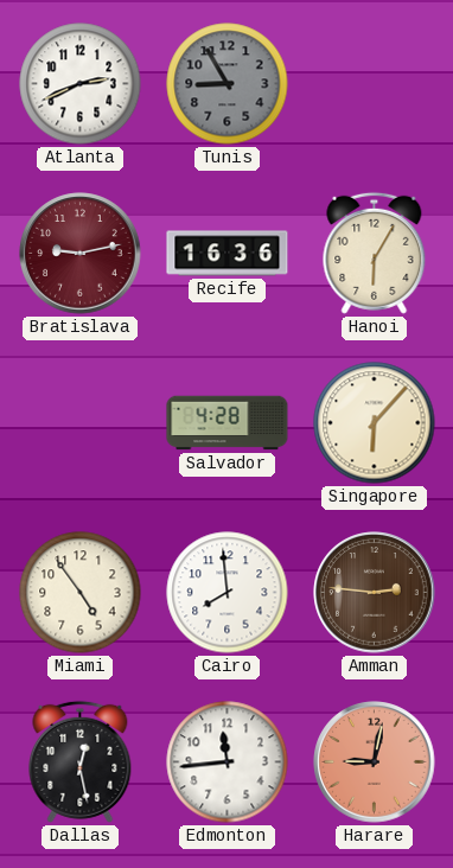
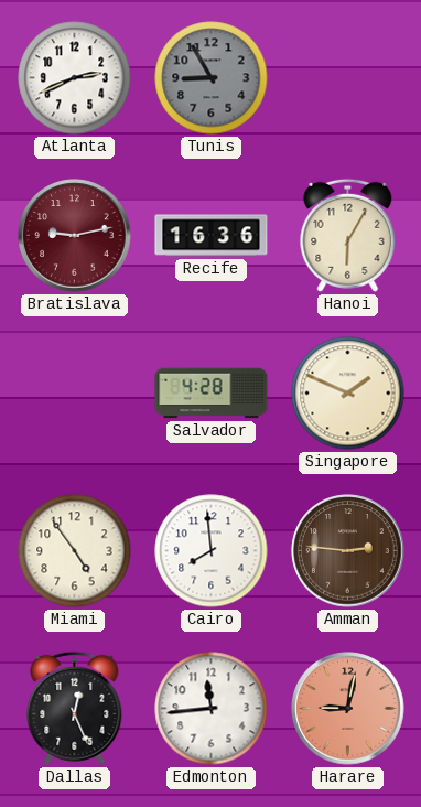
Singapore: 6:07 -> 1:49
Dallas: 12:28 -> 12:26
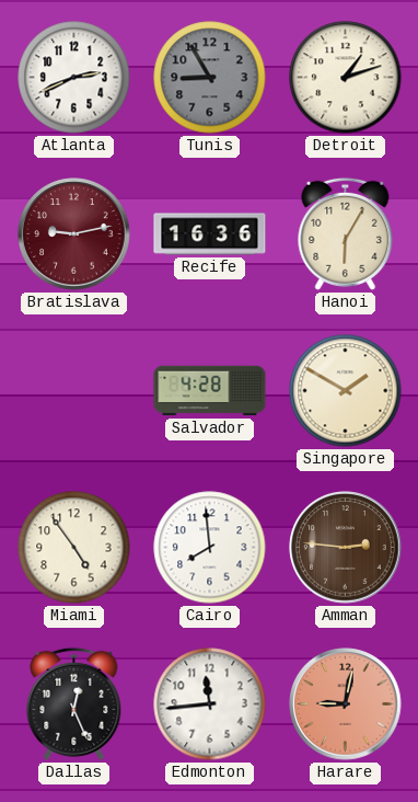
Detroit: none -> 1:12
Singapore: 1:49 -> 1:50
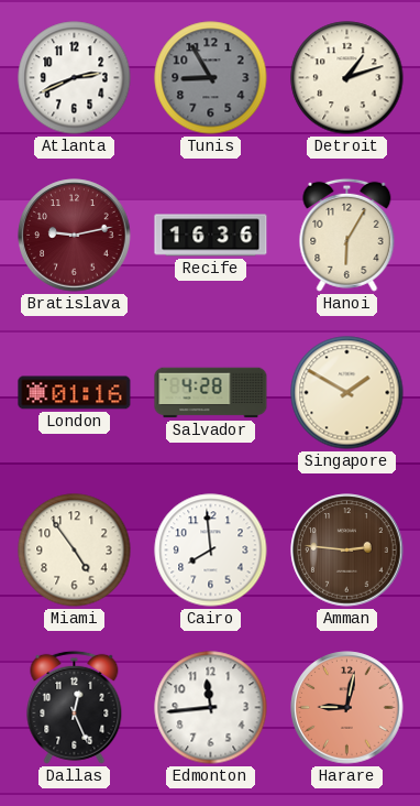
London: none -> 01:16
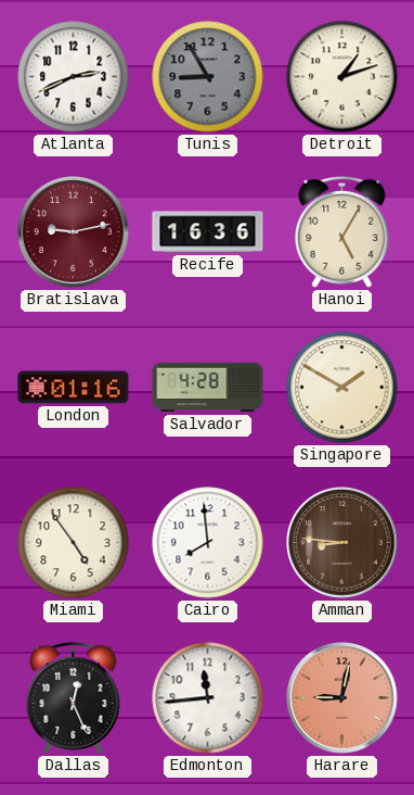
Hanoi: 6:05 -> 5:05
Amman: 2:46 -> 8:46
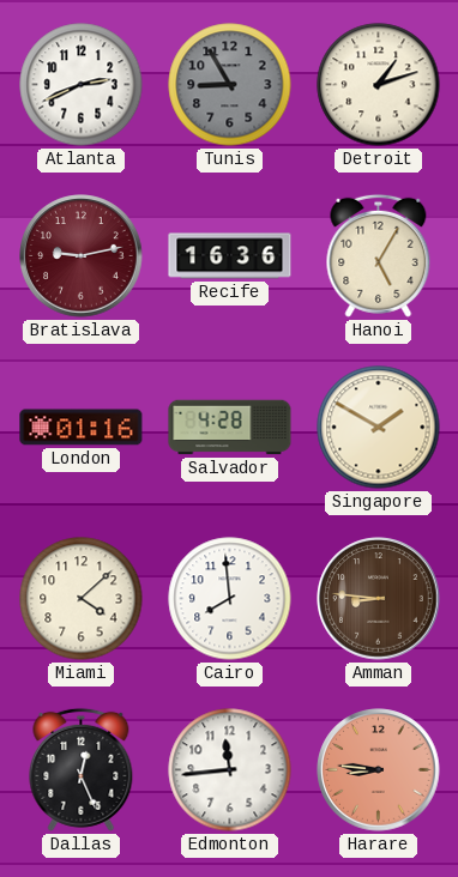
Miami: 4:54 -> 4:08
Harare: 9:02 -> 8:46
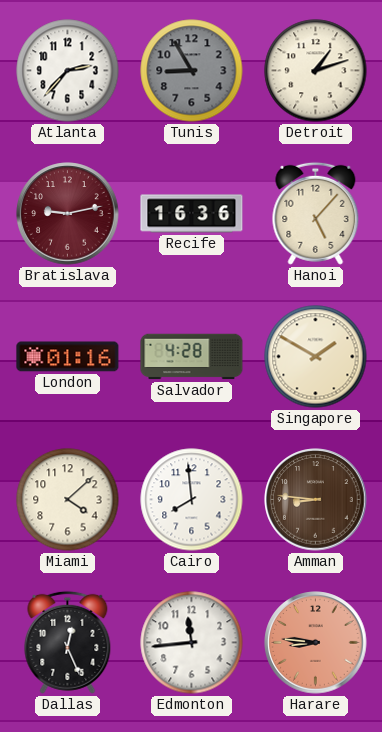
Atlanta: 2:41 -> 2:37
Hanoi: 5:05 -> 5:07
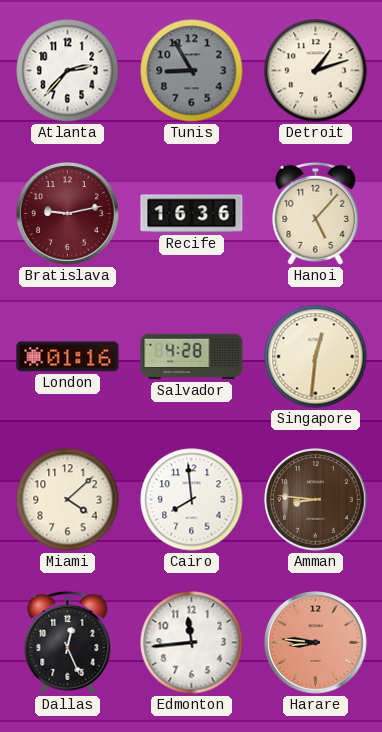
Singapore: 1:50 -> 12:31
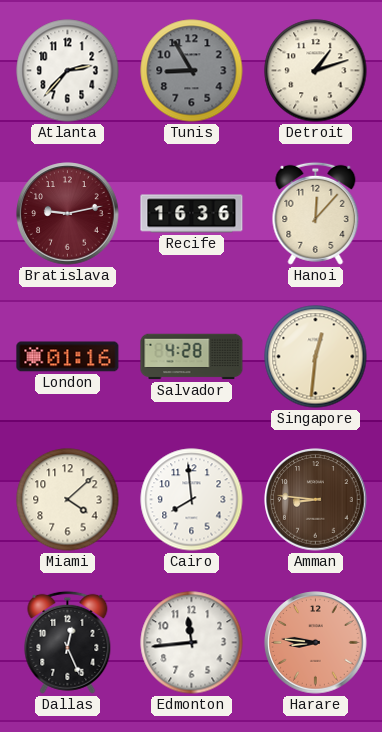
Hanoi: 5:07 -> 12:07
